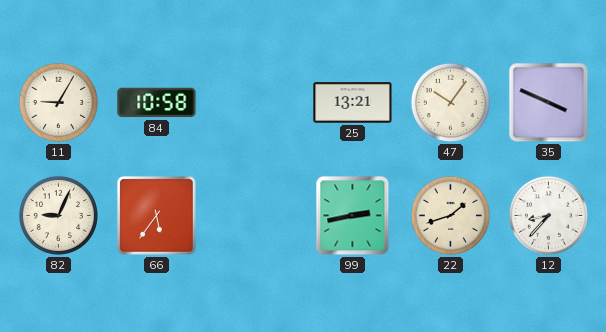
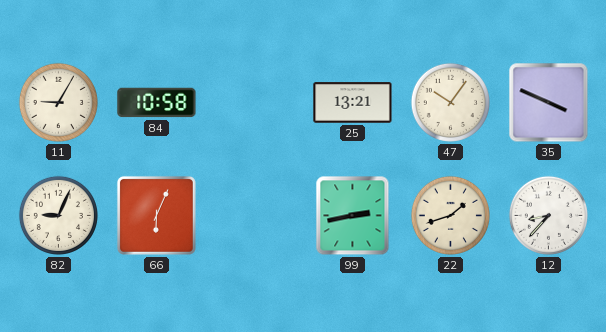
66: 5:36 -> 6:04
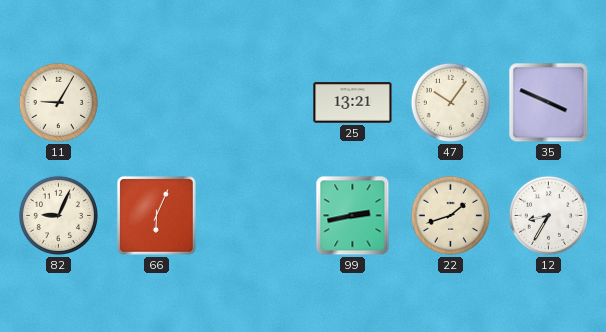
84: 10:58 -> none
12: 8:37 -> 8:35
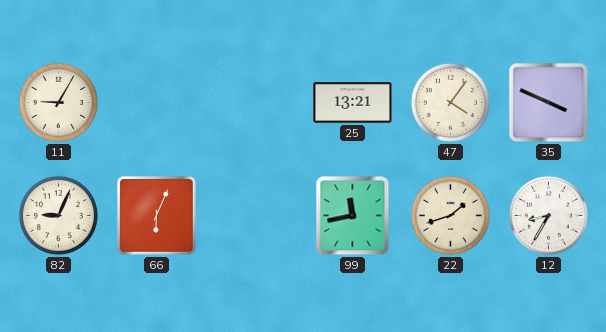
47: 10:06 -> 4:06
99: 2:43 -> 11:43
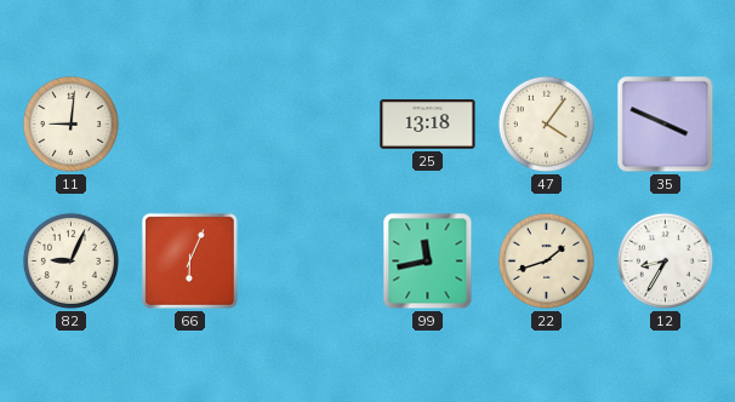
11: 9:05 -> 9:01
25: 13:21 -> 13:18
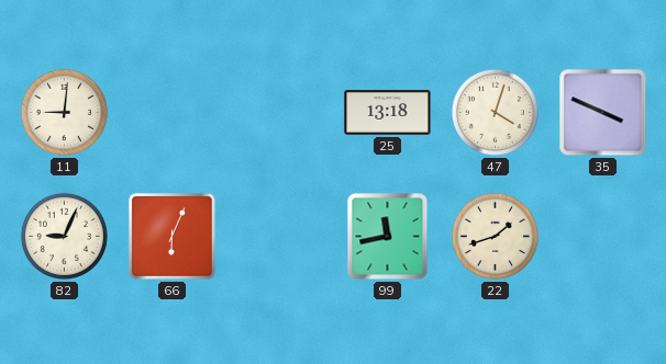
47: 4:06 -> 4:03
12: 8:35 -> none
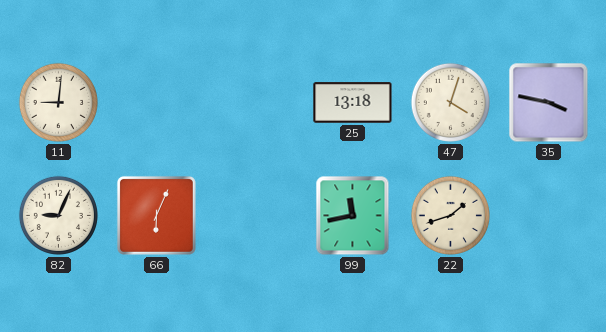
35: 3:49 -> 3:47
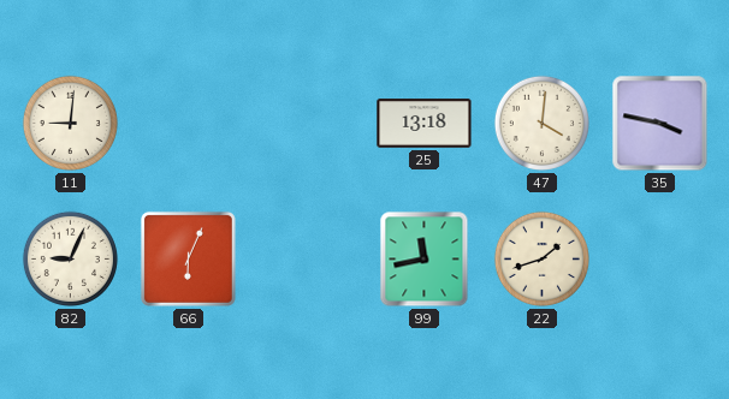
47: 4:03 -> 4:01
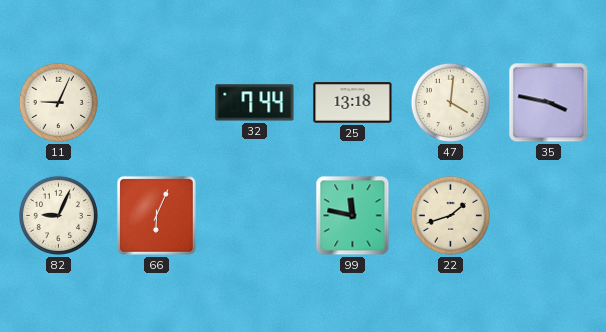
11: 9:01 -> 9:04
32: none -> 7:44
99: 11:43 -> 11:47
